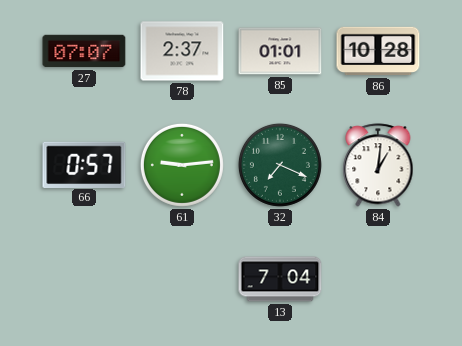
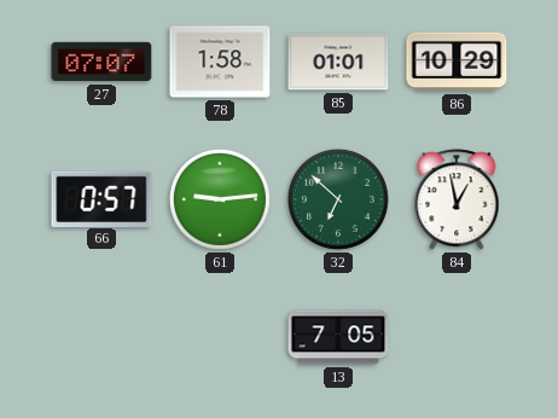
78: 2:37 -> 1:58
86: 10:28 -> 10:29
32: 7:19 -> 6:52
84: 1:01 -> 12:58
13: 7:04 -> 7:05
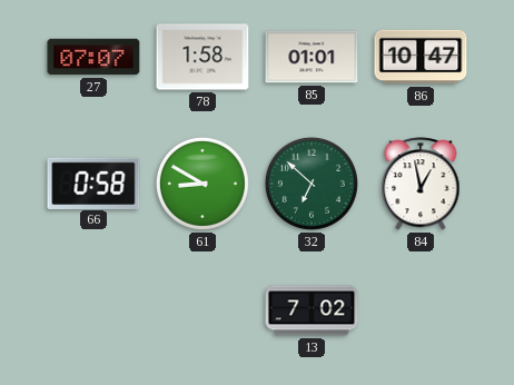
86: 10:29 -> 10:47
66: 0:57 -> 0:58
61: 9:14 -> 8:50
13: 7:05 -> 7:02
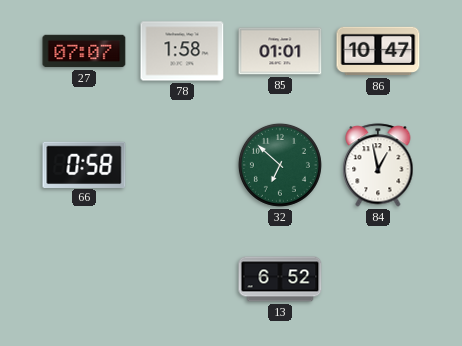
61: 8:50 -> none
13: 7:02 -> 6:52
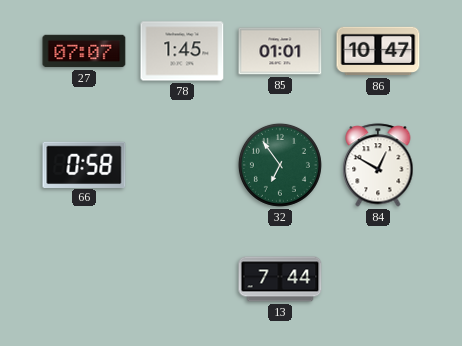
78: 1:58 -> 1:45
32: 6:52 -> 6:54
84: 12:58 -> 12:50
13: 6:52 -> 7:44
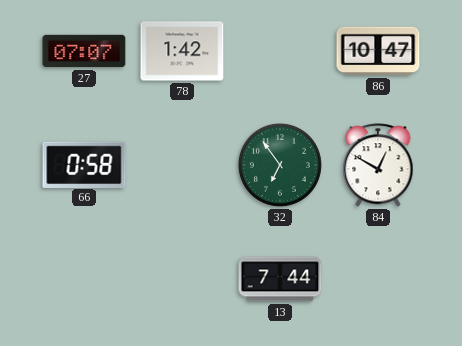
78: 1:45 -> 1:42
85: 01:01 -> none
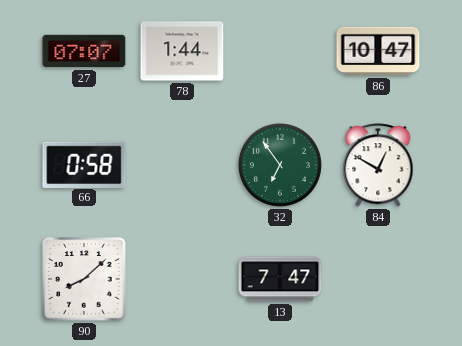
78: 1:42 -> 1:44
90: none -> 8:08
13: 7:44 -> 7:47
